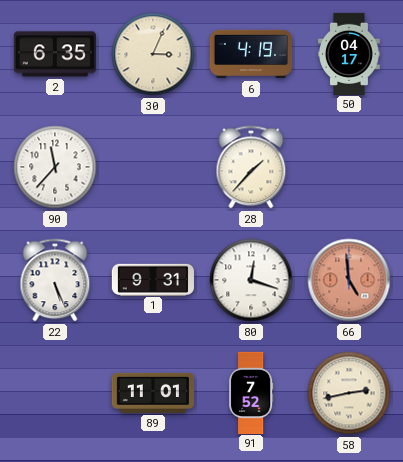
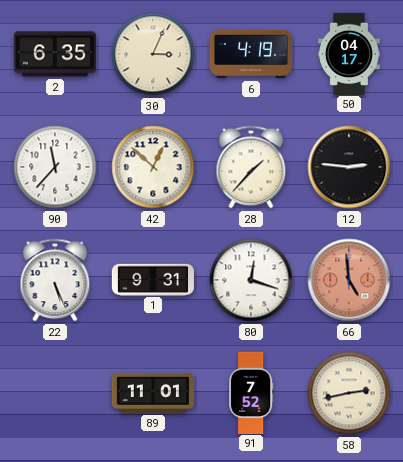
42: none -> 12:52
12: none -> 2:46
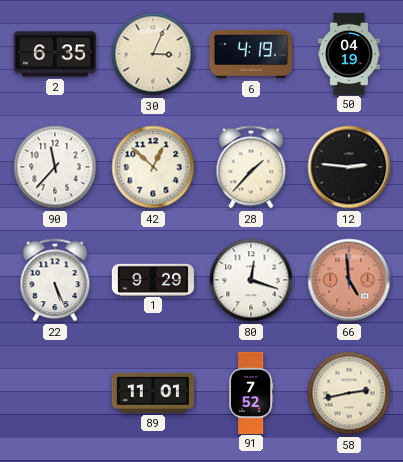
50: 04:17 -> 04:19
1: 9:31 -> 9:29
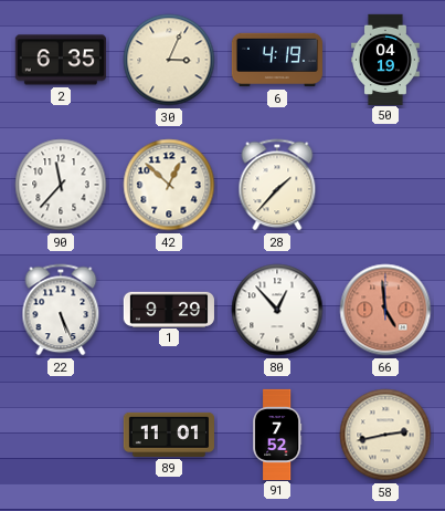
12: 2:46 -> none
80: 12:18 -> 12:53
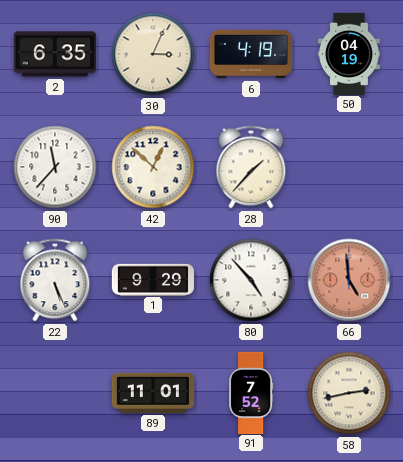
80: 12:53 -> 4:53
